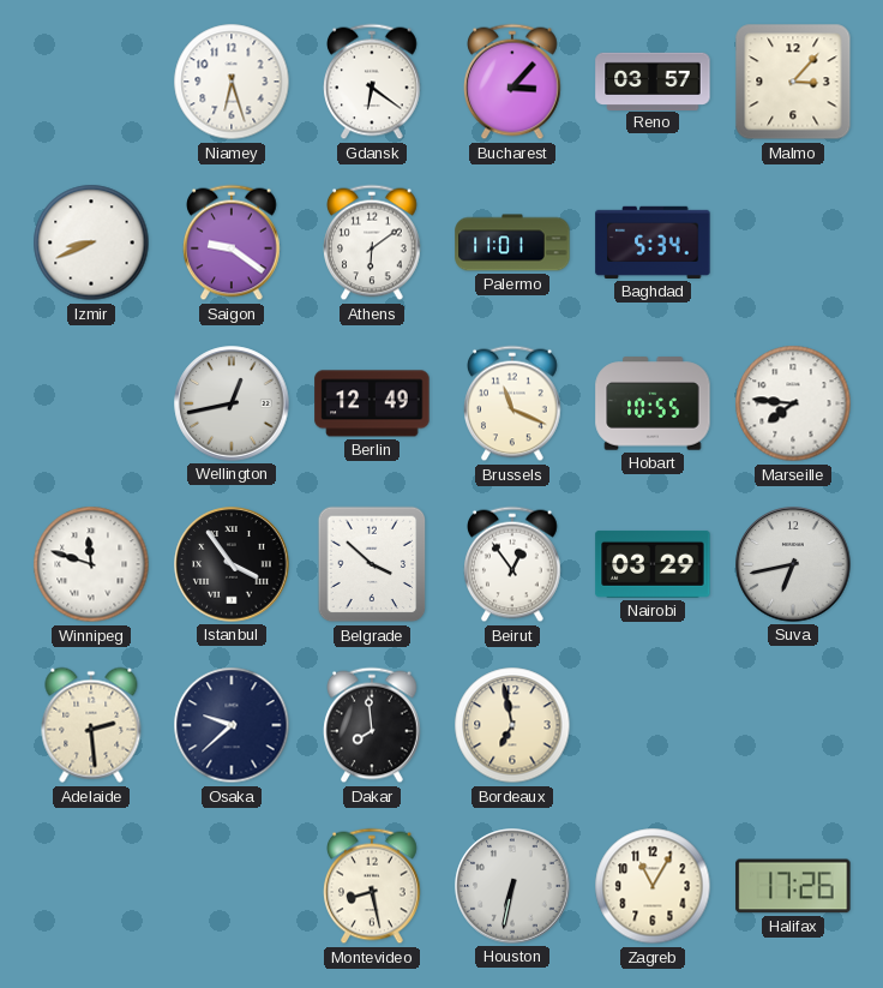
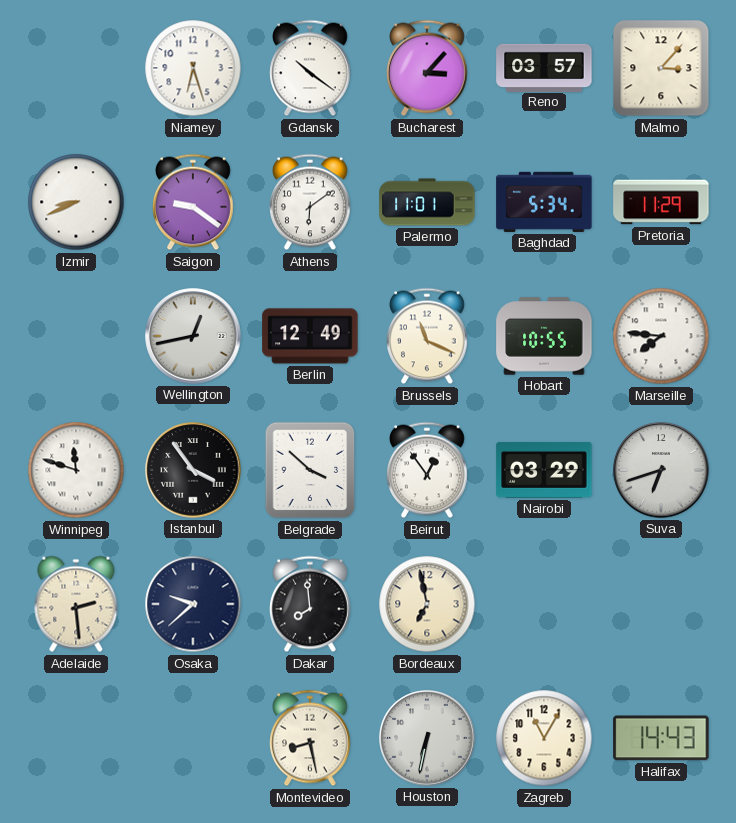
Gdansk: 6:21 -> 10:21
Pretoria: none -> 11:29
Suva: 6:43 -> 6:42
Halifax: 17:26 -> 14:43
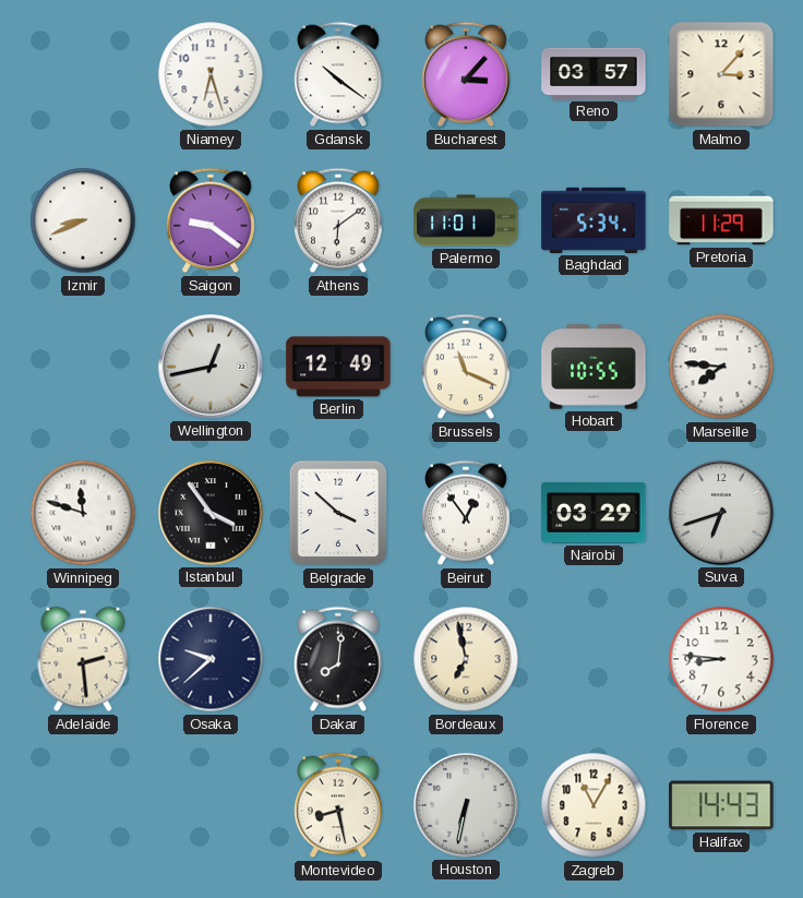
Dakar: 7:59 -> 8:01
Florence: none -> 8:46
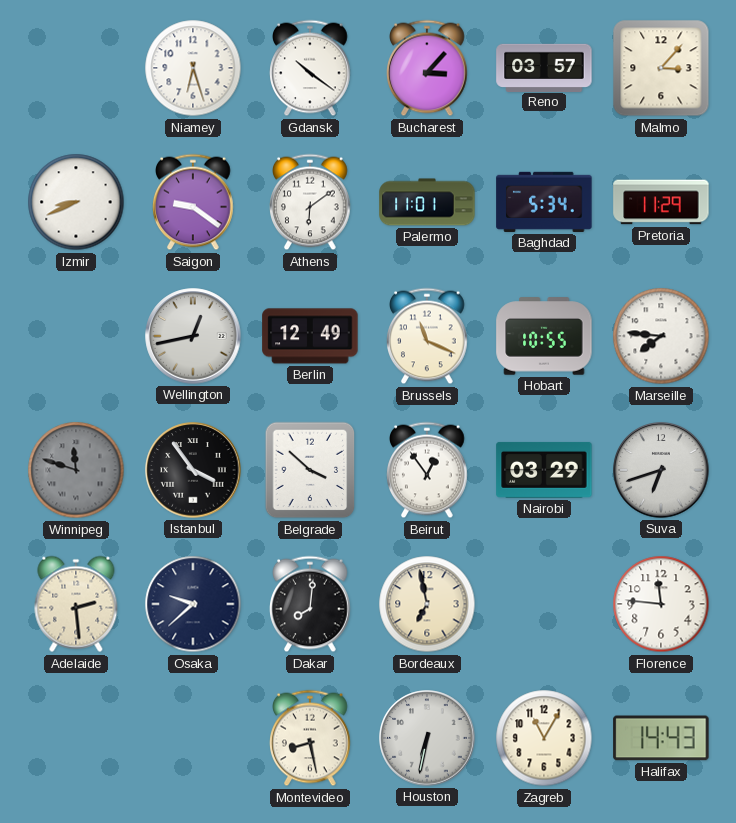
Winnipeg dial: white -> grey
Florence: 8:46 -> 11:46
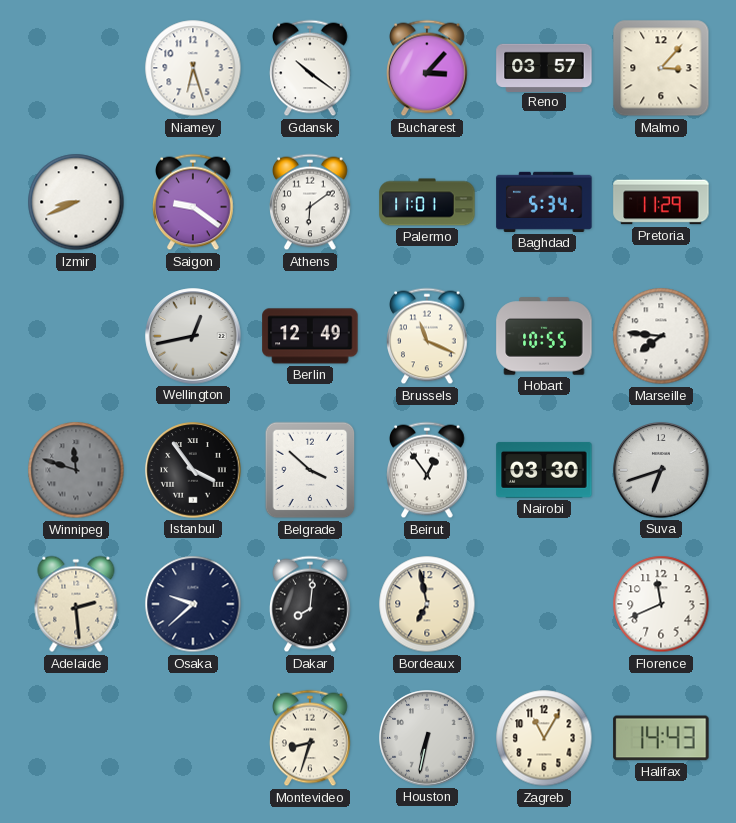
Nairobi: 03:29 -> 03:30
Florence: 11:46 -> 11:41
Montevideo: 8:28 -> 8:33
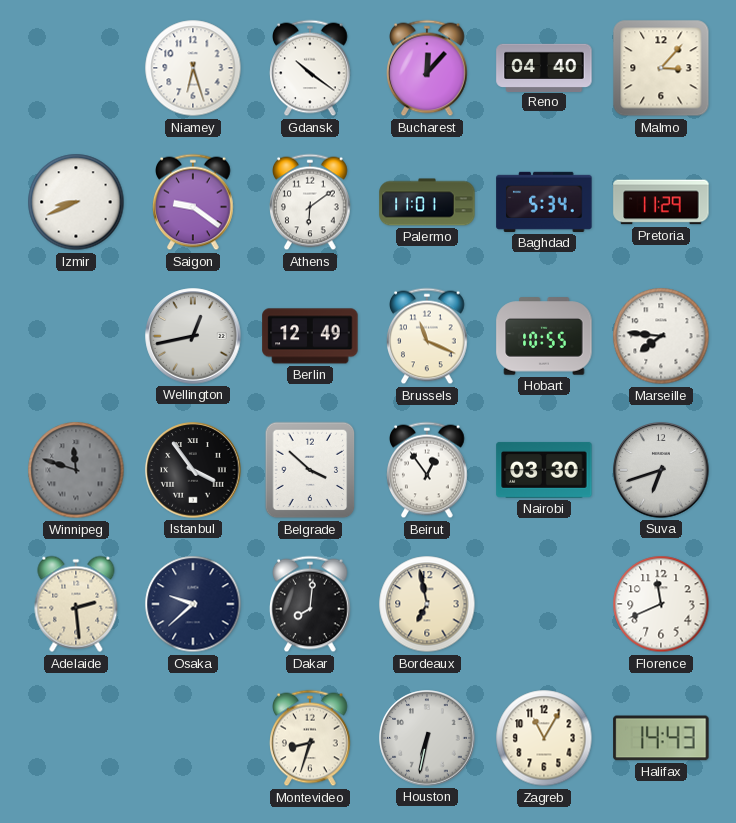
Bucharest: 3:07 -> 12:07
Reno: 03:57 -> 04:40
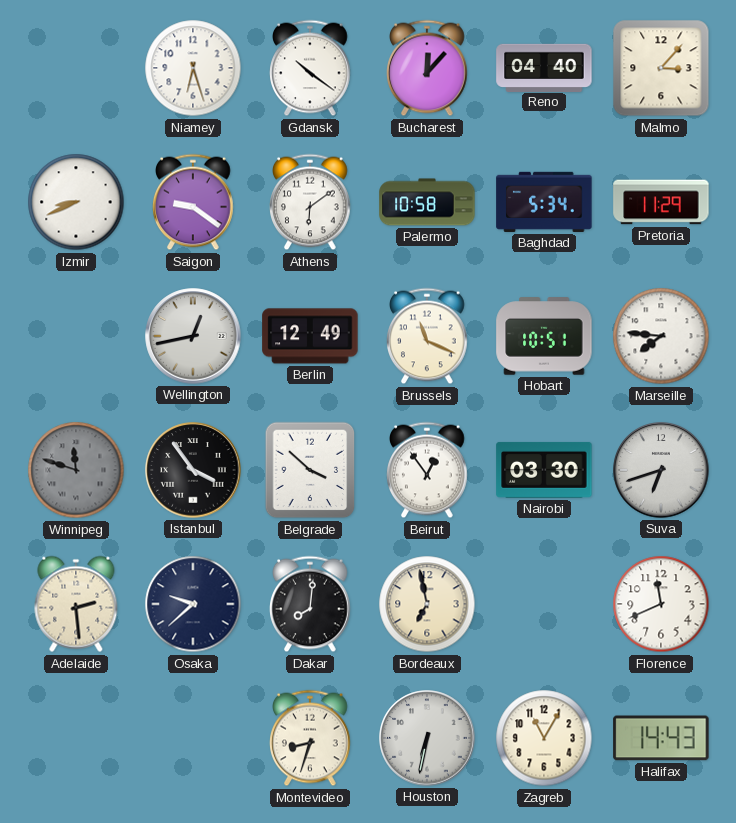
Palermo: 11:01 -> 10:58
Hobart: 10:55 -> 10:51
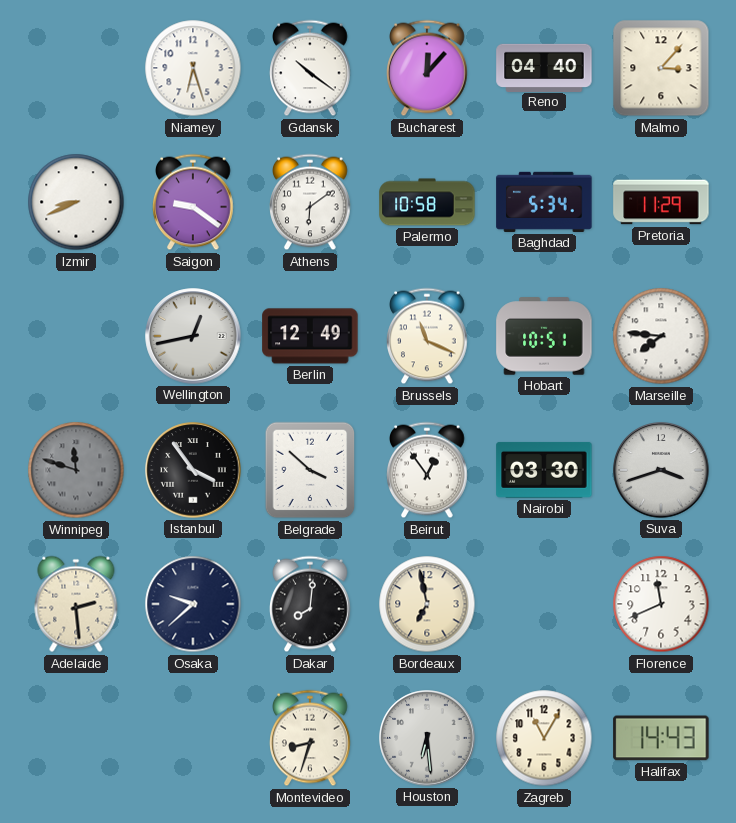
Suva: 6:42 -> 3:42
Houston: 6:32 -> 6:29
